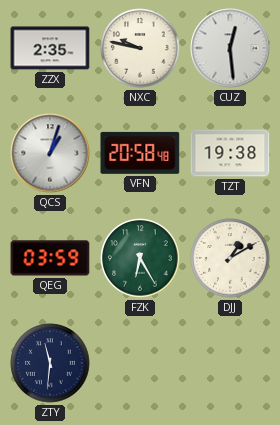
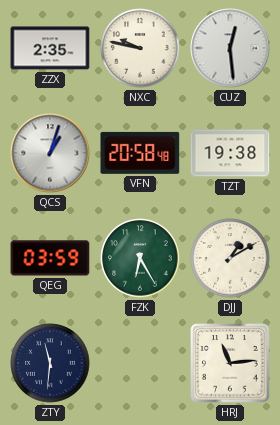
HRJ: none -> 11:14
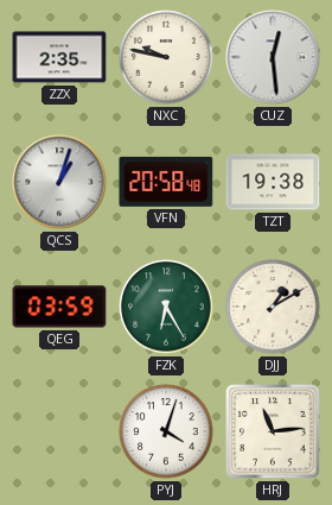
ZTY: 11:31 -> none
PYJ: none -> 4:03
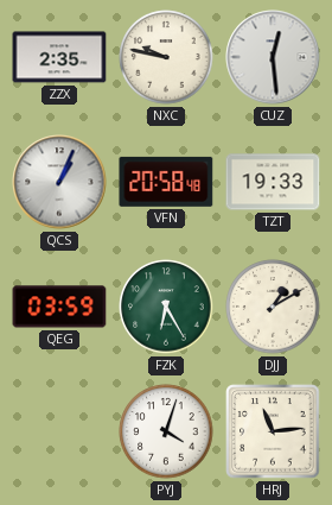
QCS: 1:03 -> 1:04
TZT: 19:38 -> 19:33
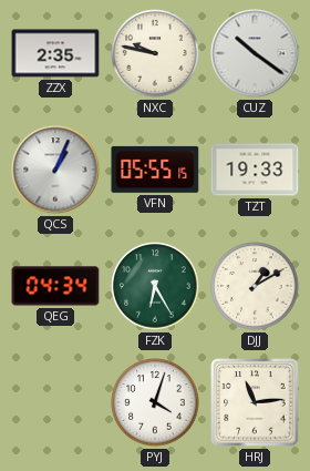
CUZ: 12:29 -> 10:21
VFN: 20:58 -> 05:55
QEG: 03:59 -> 04:34
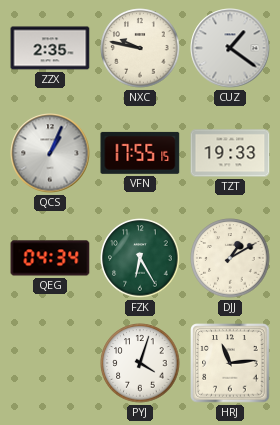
CUZ: 10:21 -> 1:21
VFN: 05:55 -> 17:55
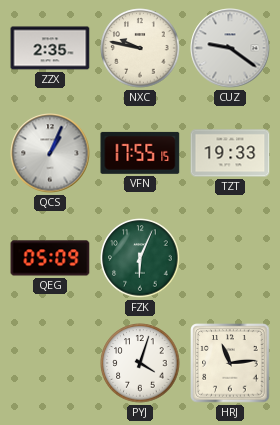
CUZ: 1:21 -> 9:21
QEG: 04:34 -> 05:09
FZK: 6:25 -> 6:04
DJJ: 1:10 -> none
